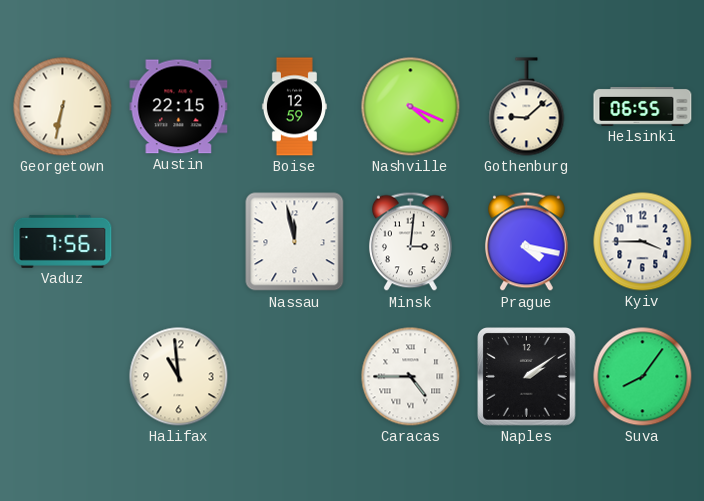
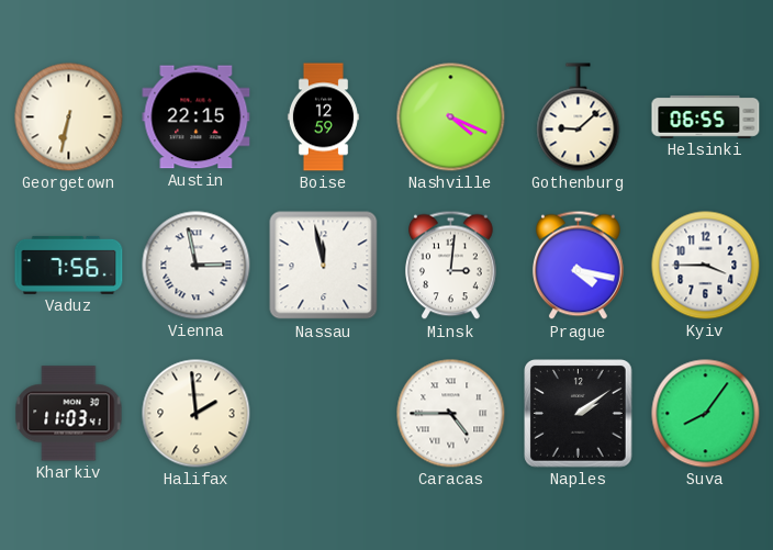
Vienna: none -> 2:58
Kharkiv: none -> 11:03
Halifax: 10:59 -> 1:59
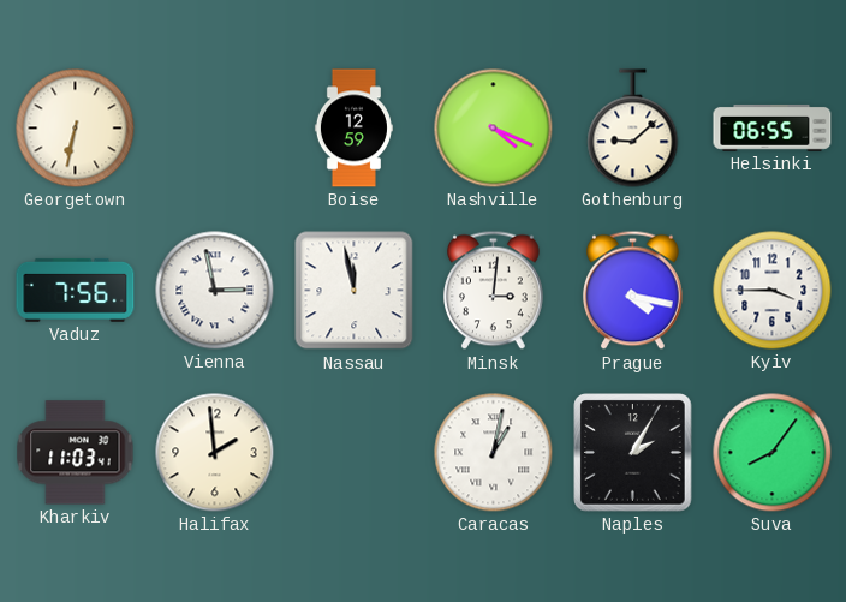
Austin: 22:15 -> none
Caracas: 4:45 -> 1:02
Naples: 2:09 -> 2:05
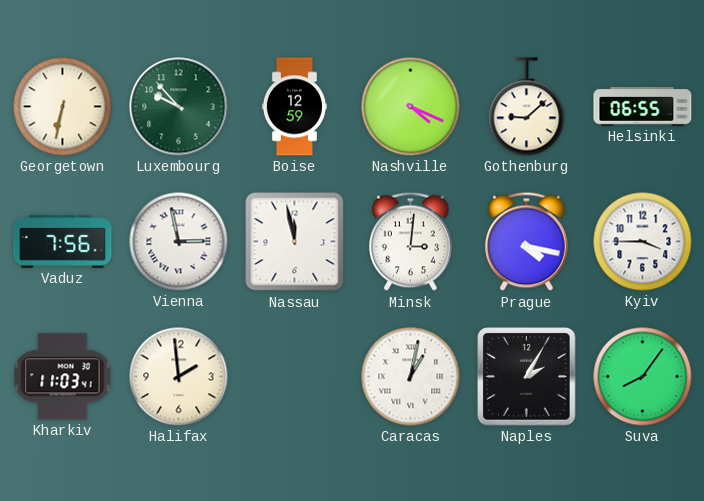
Luxembourg: none -> 9:53
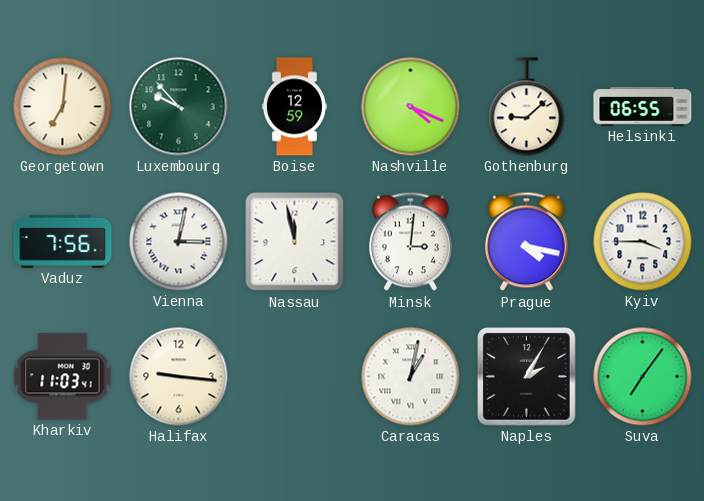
Georgetown: 6:32 -> 7:01
Vienna: 2:58 -> 3:02
Halifax: 1:59 -> 9:16
Suva: 8:06 -> 7:06
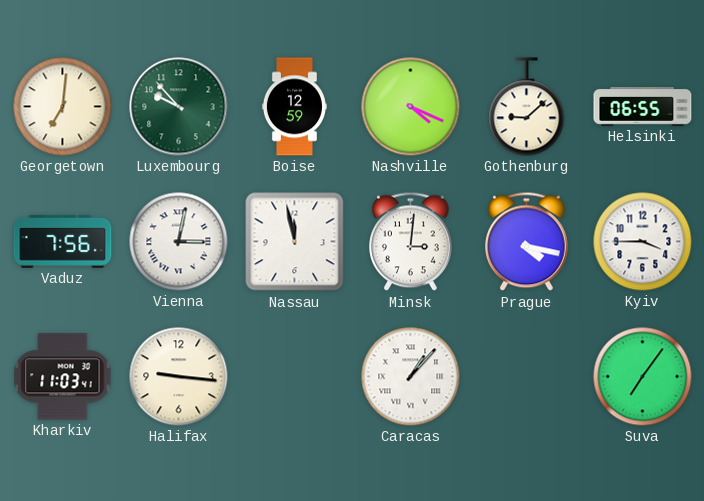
Caracas: 1:02 -> 1:07
Naples: 2:05 -> none
